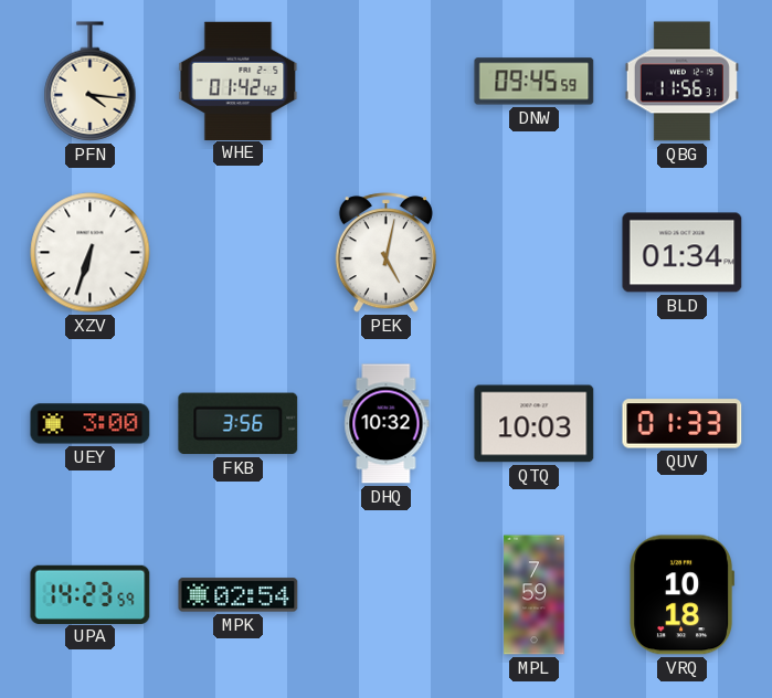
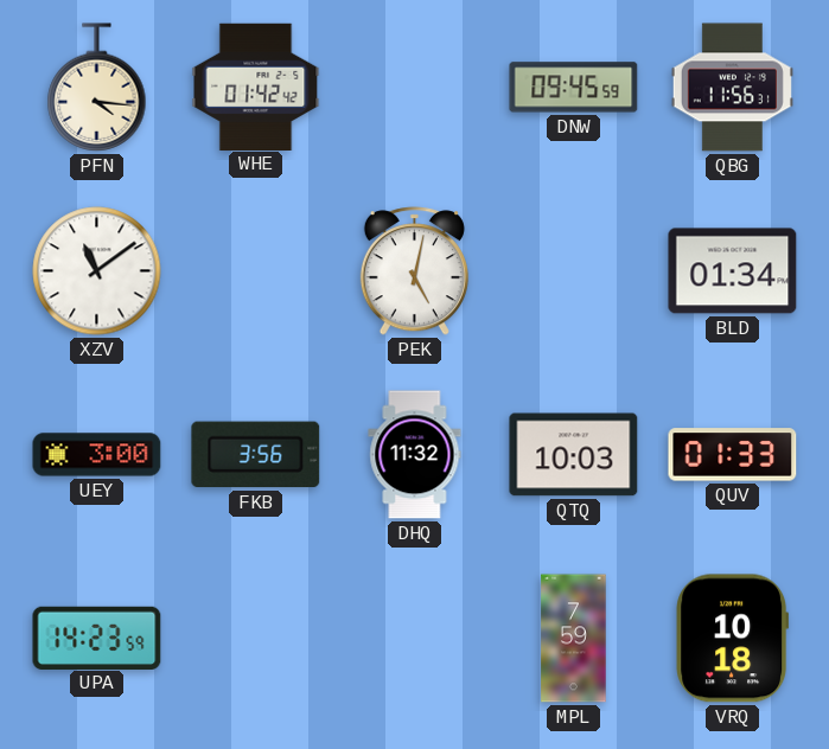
XZV: 6:33 -> 11:09
DHQ: 10:32 -> 11:32
MPK: 02:54 -> none
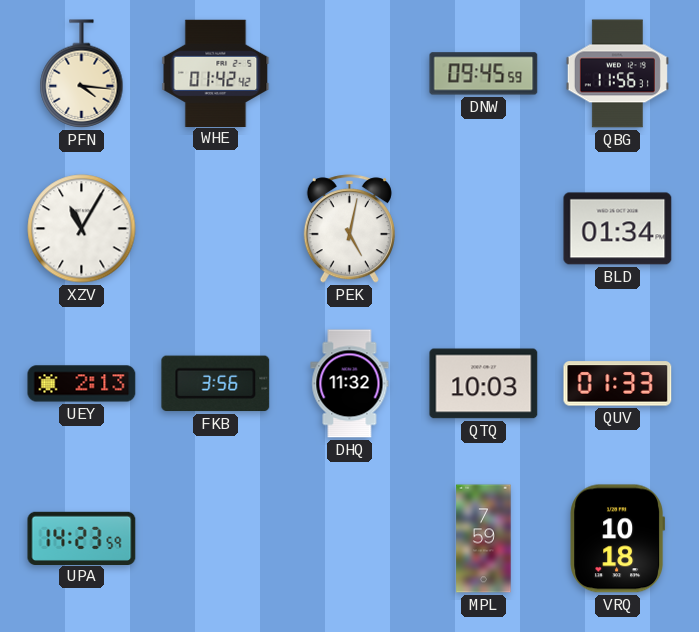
XZV: 11:09 -> 11:05
UEY: 3:00 -> 2:13
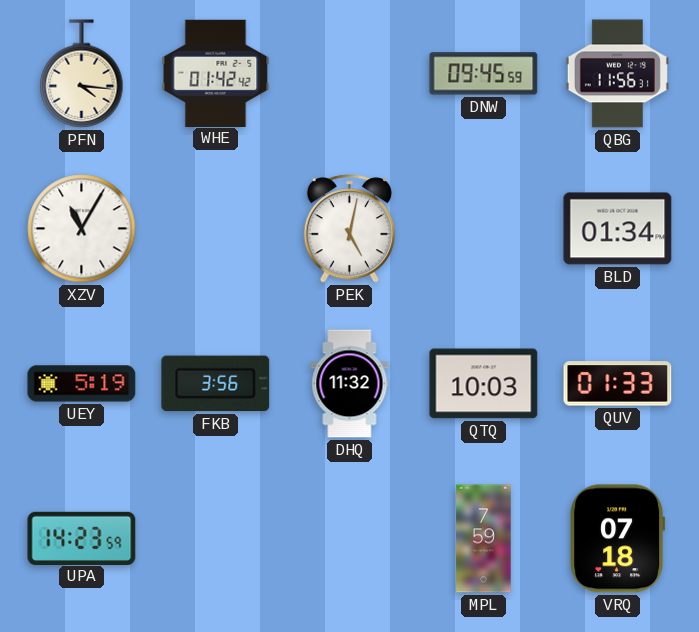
UEY: 2:13 -> 5:19
VRQ: 10:18 -> 07:18
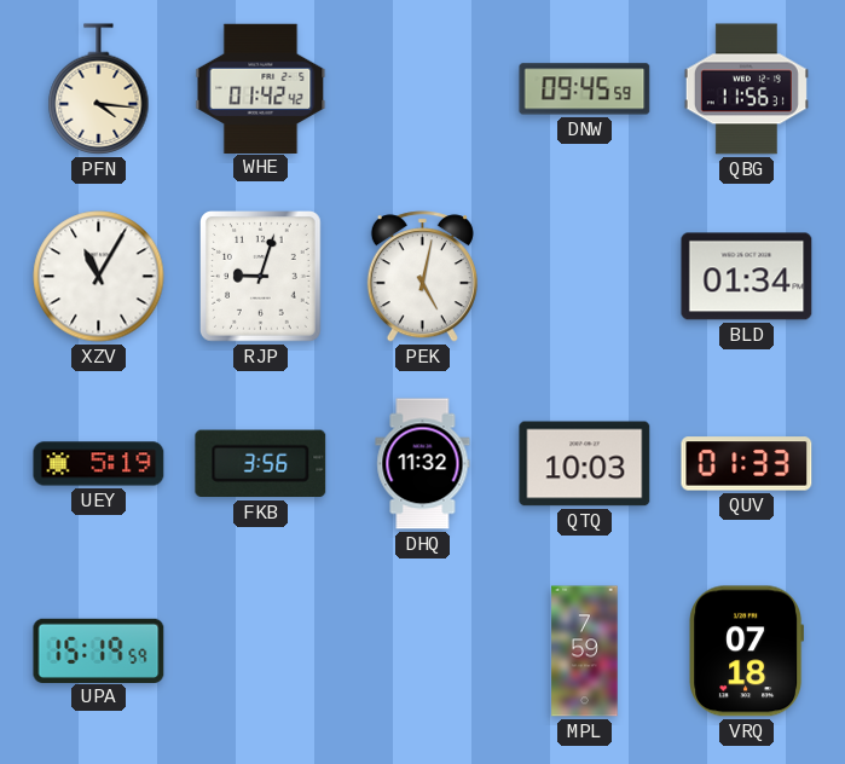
RJP: none -> 9:03
UPA: 14:23 -> 15:19
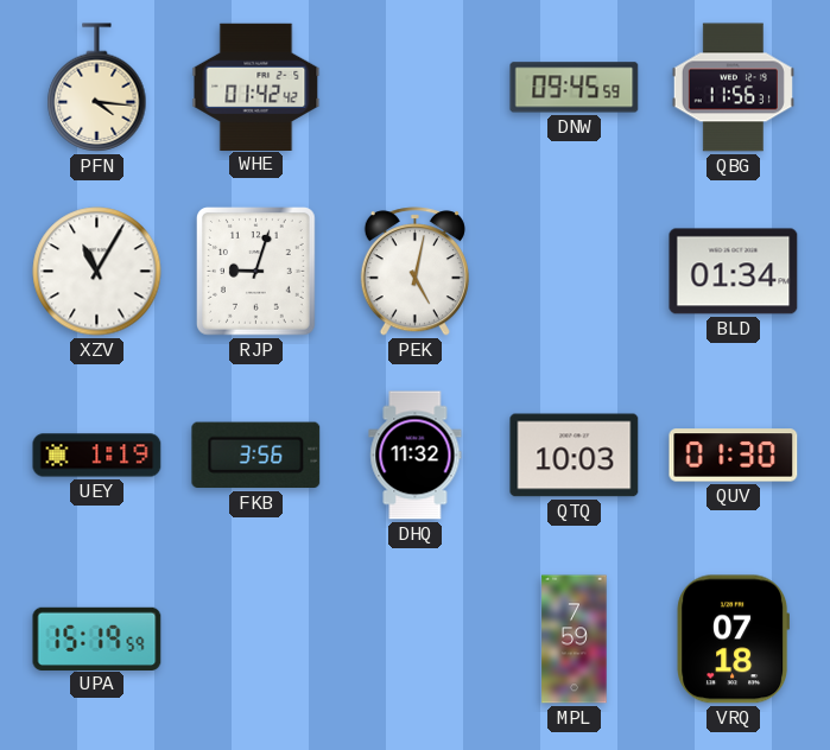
UEY: 5:19 -> 1:19
QUV: 01:33 -> 01:30
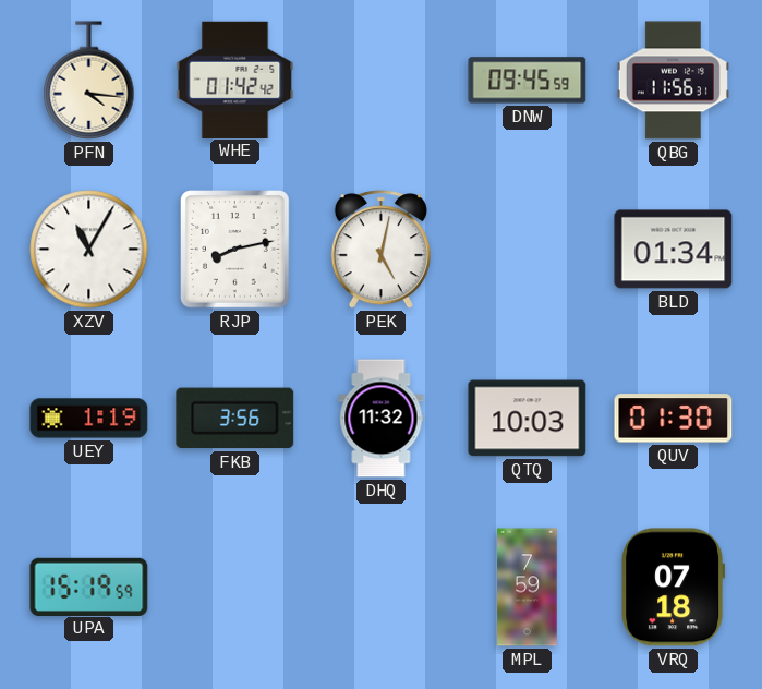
RJP: 9:03 -> 8:13
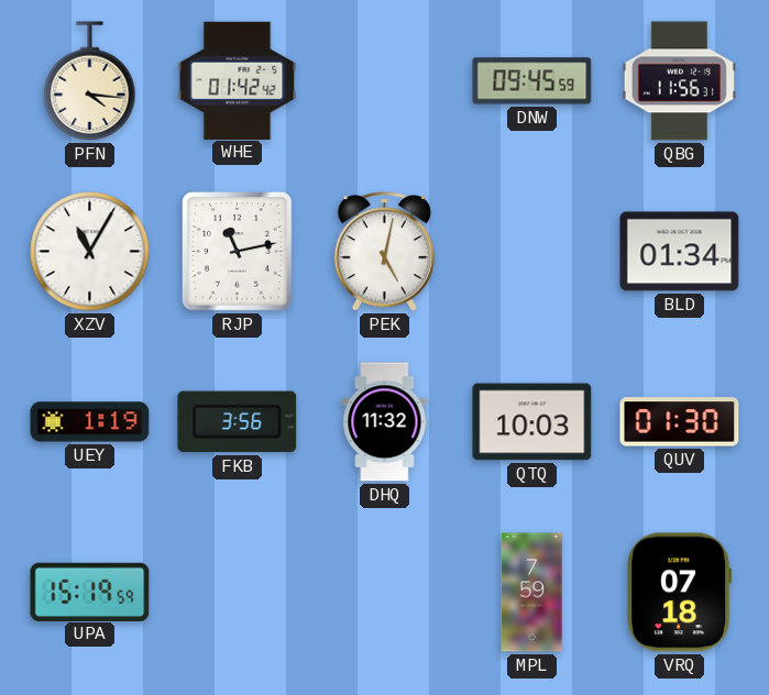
RJP: 8:13 -> 11:13
